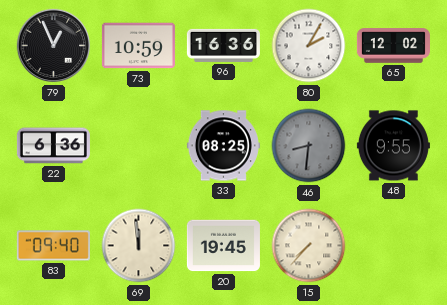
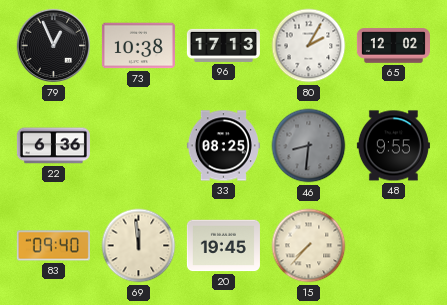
73: 10:59 -> 10:38
96: 16:36 -> 17:13
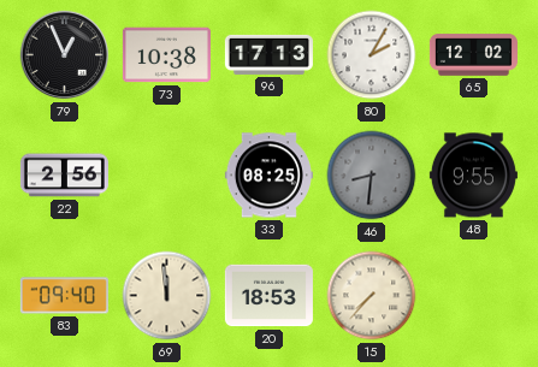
22: 6:36 -> 2:56
20: 19:45 -> 18:53
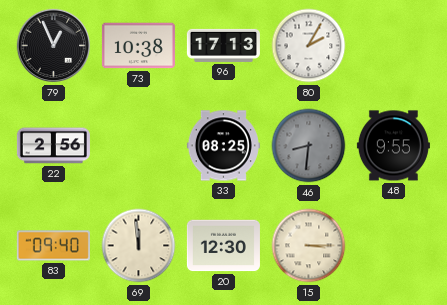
65: 12:02 -> none
20: 18:53 -> 12:30
15: 7:37 -> 3:15
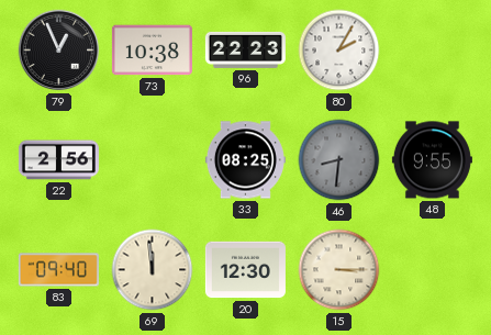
96: 17:13 -> 22:23
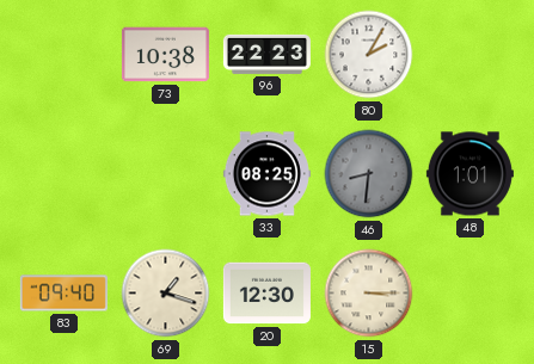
79: 12:56 -> none
22: 2:56 -> none
48: 9:55 -> 1:01
69: 11:59 -> 1:18
